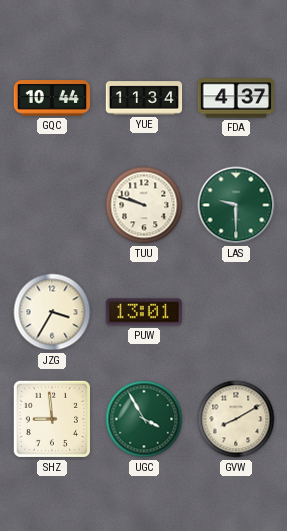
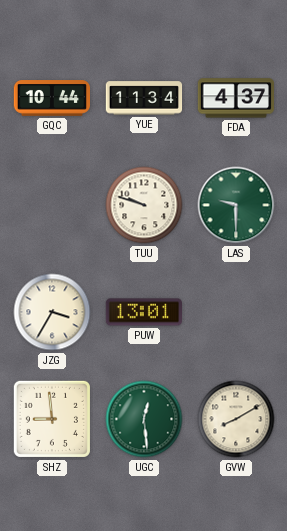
UGC: 3:55 -> 12:29
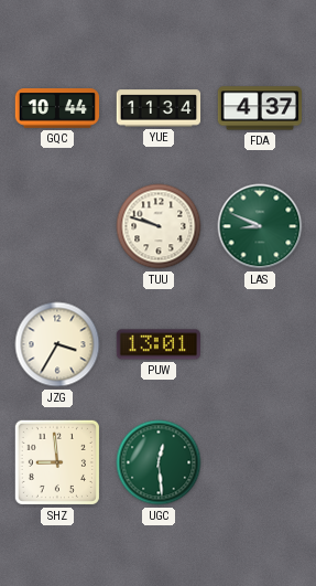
LAS: 9:30 -> 8:49
GVW: 8:10 -> none
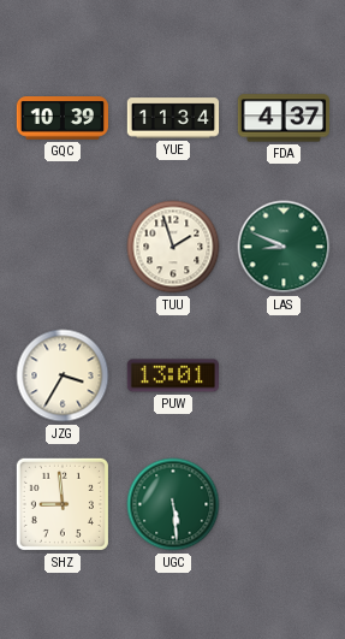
GQC: 10:44 -> 10:39
TUU: 9:48 -> 1:57
UGC: 12:29 -> 5:29
